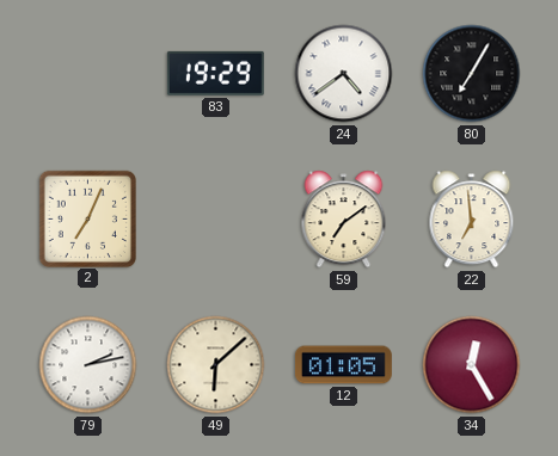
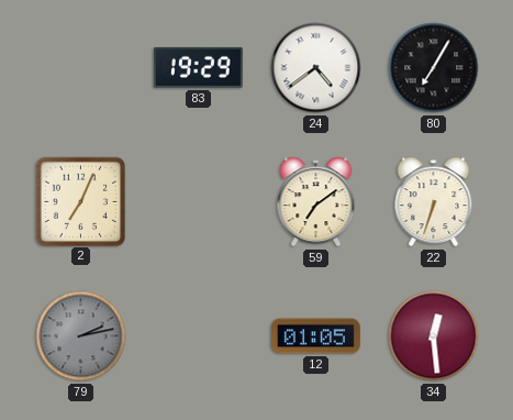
22: 6:59 -> 6:33
79 dial: white -> grey
49: 6:08 -> none
34: 12:25 -> 12:29
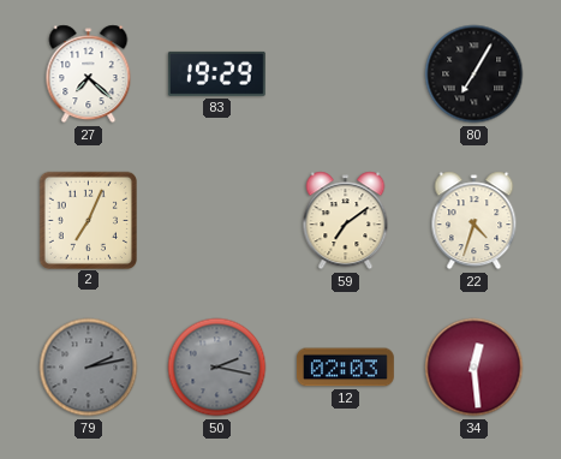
27: none -> 7:22
24: 4:39 -> none
22: 6:33 -> 4:33
50: none -> 2:17
12: 01:05 -> 02:03
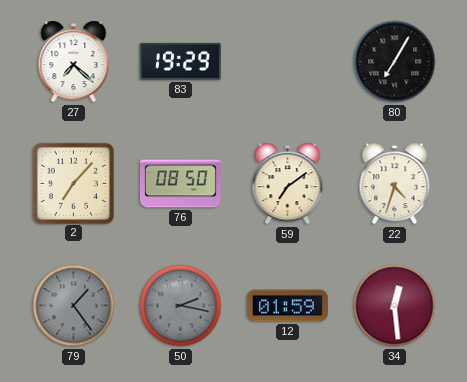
2: 7:04 -> 7:07
76: none -> 08:50
79: 2:13 -> 1:24
12: 02:03 -> 01:59
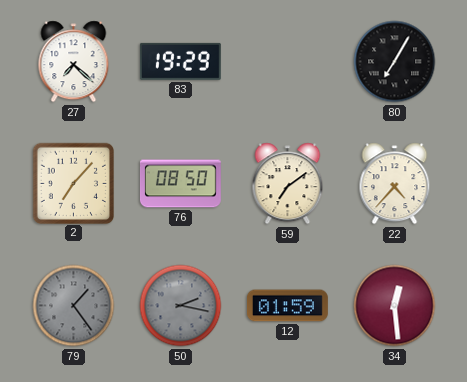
22: 4:33 -> 4:37
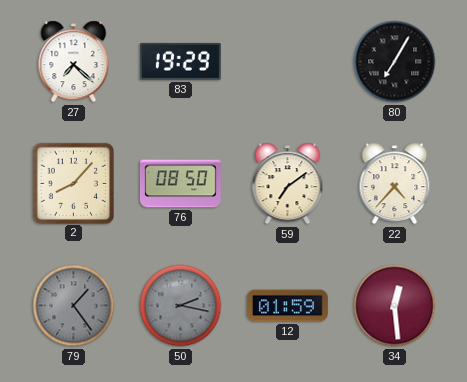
2: 7:07 -> 8:07
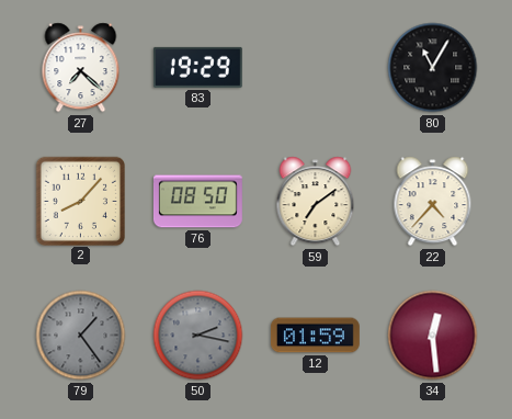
80: 7:05 -> 11:05
